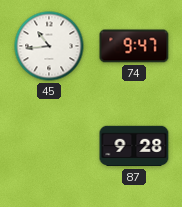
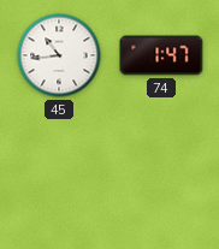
74: 9:47 -> 1:47
87: 9:28 -> none
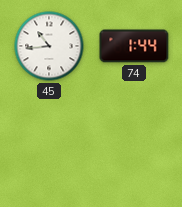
74: 1:47 -> 1:44
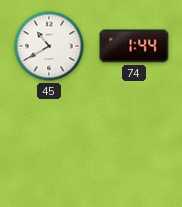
45: 10:44 -> 10:40
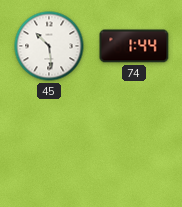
45: 10:40 -> 10:29
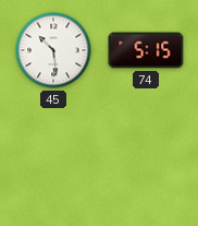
74: 1:44 -> 5:15
